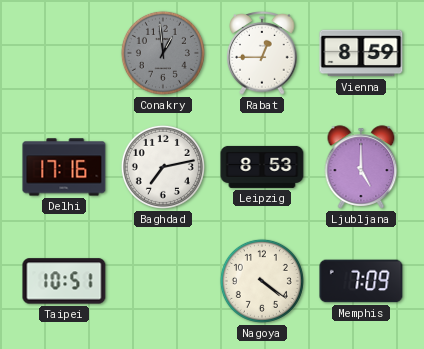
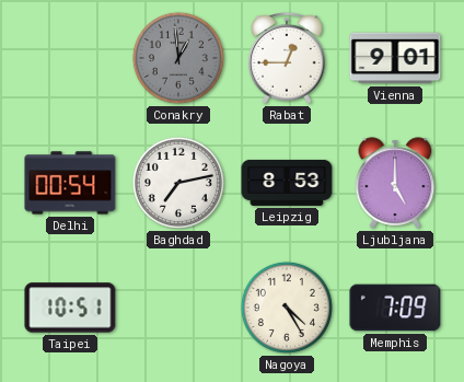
Vienna: 8:59 -> 9:01
Delhi: 17:16 -> 00:54
Nagoya: 4:21 -> 4:25
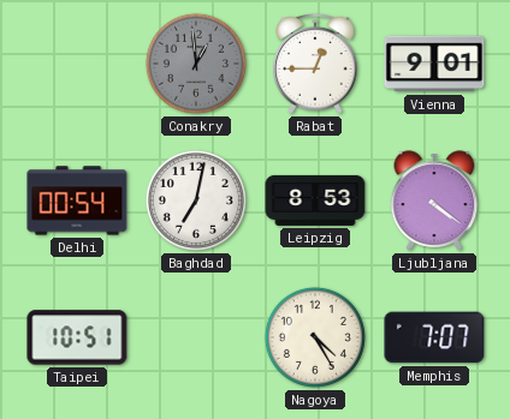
Baghdad: 7:13 -> 7:02
Ljubljana: 5:00 -> 4:21
Memphis: 7:09 -> 7:07
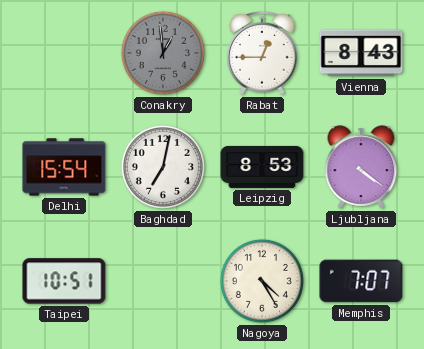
Vienna: 9:01 -> 8:43
Delhi: 00:54 -> 15:54
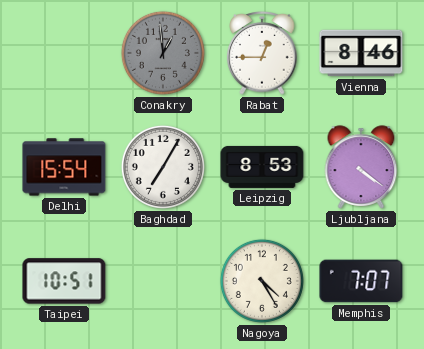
Vienna: 8:43 -> 8:46
Baghdad: 7:02 -> 7:05
